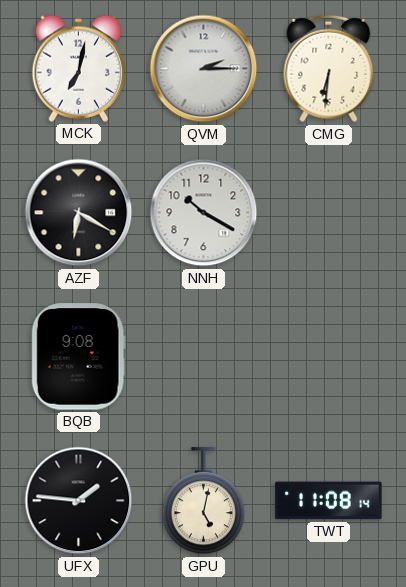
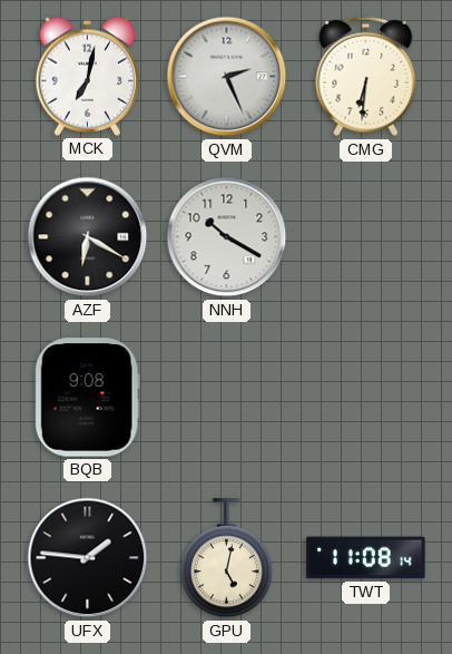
QVM: 2:15 -> 2:26
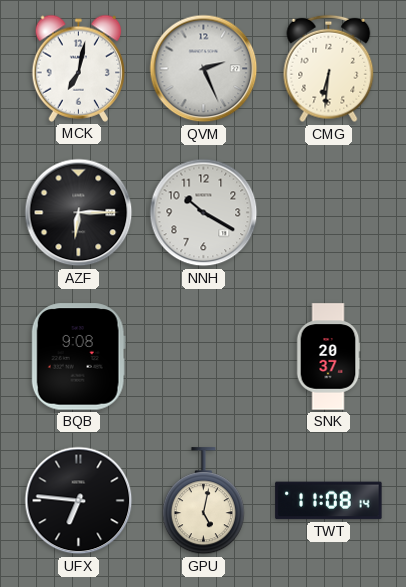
AZF: 6:20 -> 6:15
SNK: none -> 20:37
UFX: 1:46 -> 6:46
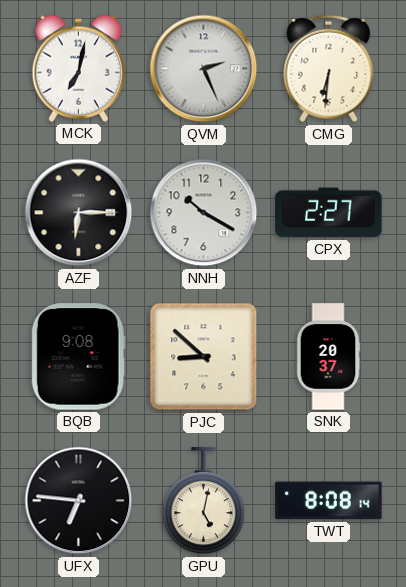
CPX: none -> 2:27
PJC: none -> 8:52
TWT: 11:08 -> 8:08
